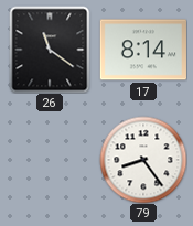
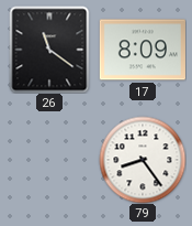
17: 8:14 -> 8:09
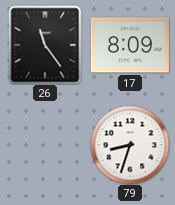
26: 11:21 -> 11:24
79: 8:24 -> 8:33
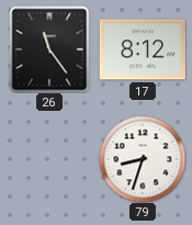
17: 8:09 -> 8:12
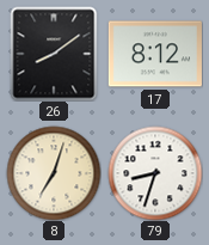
26: 11:24 -> 8:09
8: none -> 7:03
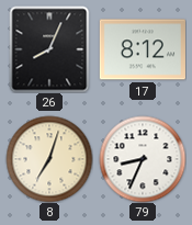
26: 8:09 -> 8:04
79: 8:33 -> 8:34
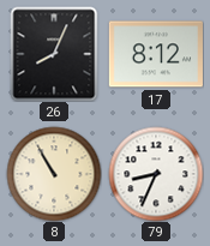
8: 7:03 -> 10:55
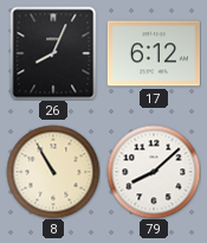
17: 8:12 -> 6:12
79: 8:34 -> 8:08
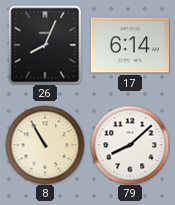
17: 6:12 -> 6:14
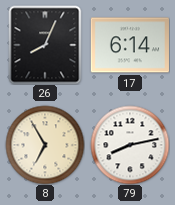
8: 10:55 -> 6:55
79: 8:08 -> 8:13
